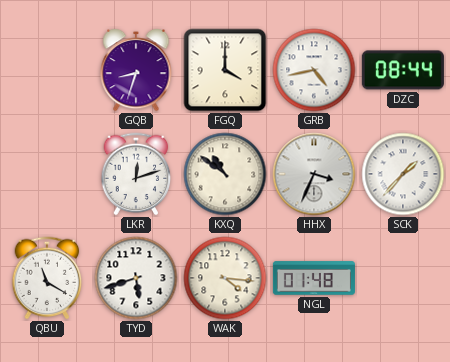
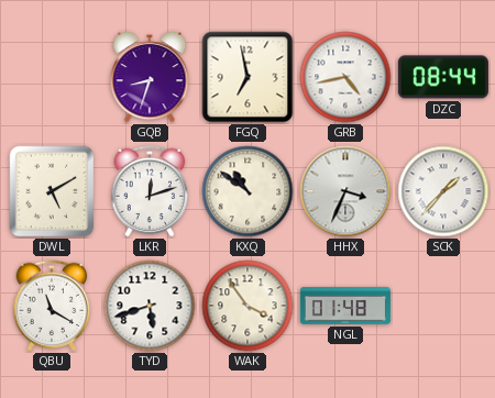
FGQ: 4:00 -> 6:58
DWL: none -> 5:10
WAK: 4:16 -> 3:54
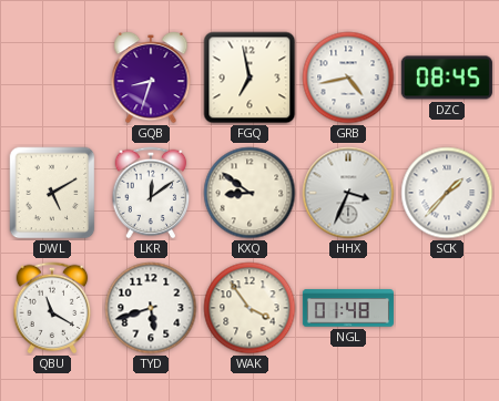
DZC: 08:44 -> 08:45
LKR: 12:12 -> 12:09
KXQ: 10:51 -> 8:51
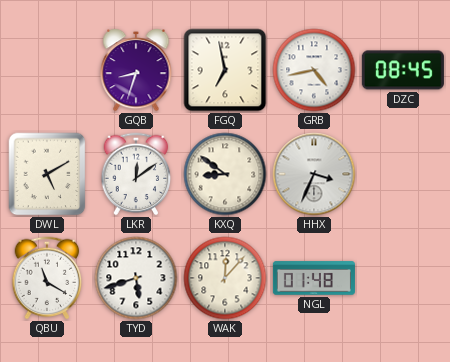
SCK: 1:37 -> none
WAK: 3:54 -> 12:07
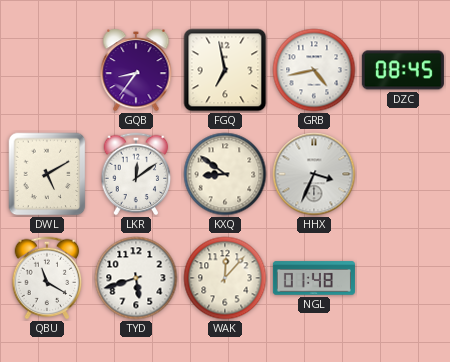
GQB: 8:33 -> 8:36
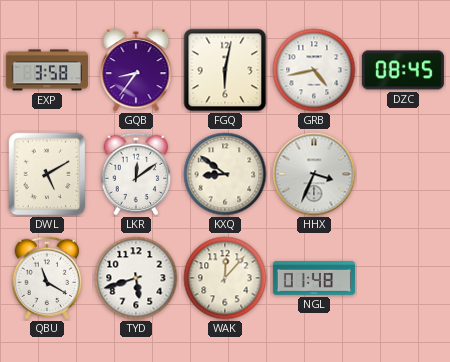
EXP: none -> 3:58
FGQ: 6:58 -> 6:02
